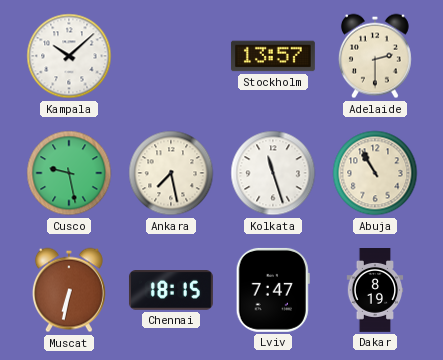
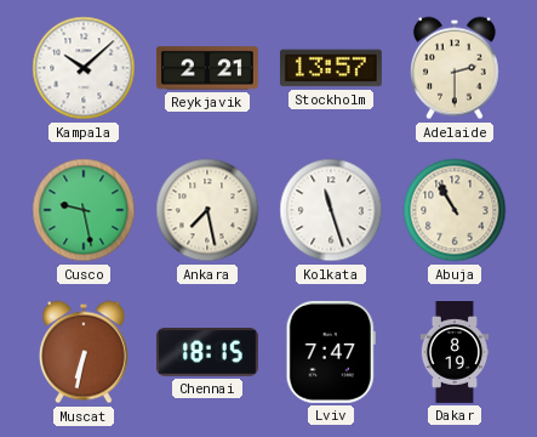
Reykjavik: none -> 2:21
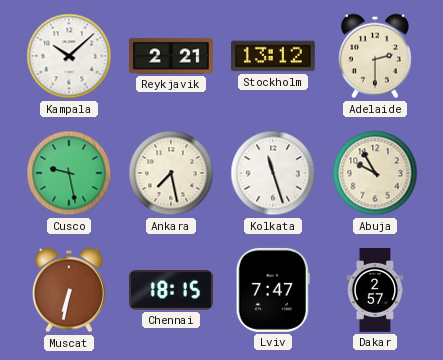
Stockholm: 13:57 -> 13:12
Abuja: 10:55 -> 9:55
Dakar: 8:19 -> 2:57
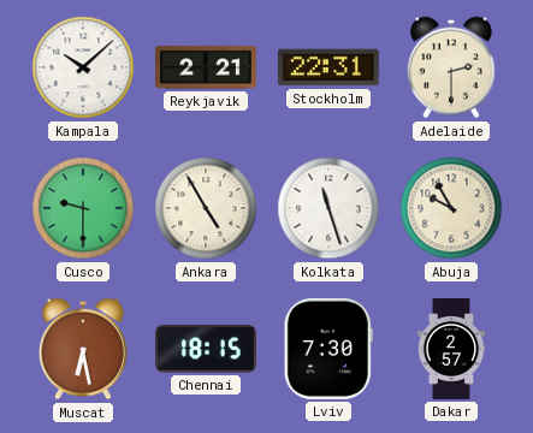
Stockholm: 13:12 -> 22:31
Cusco: 9:28 -> 9:30
Ankara: 7:28 -> 4:55
Muscat: 6:32 -> 6:28
Lviv: 7:47 -> 7:30
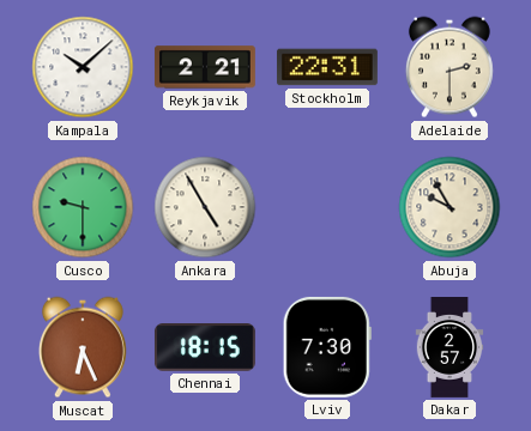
Kolkata: 11:27 -> none
Muscat: 6:28 -> 6:26
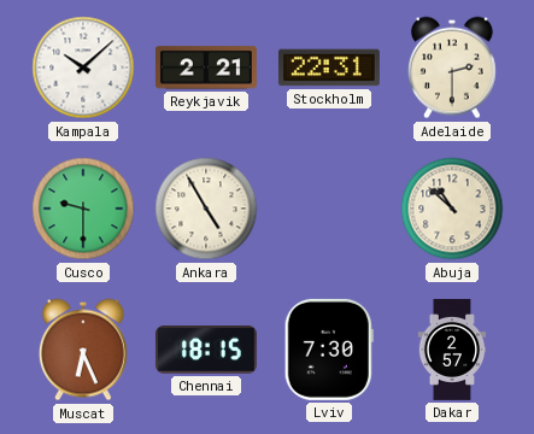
Abuja: 9:55 -> 10:52
